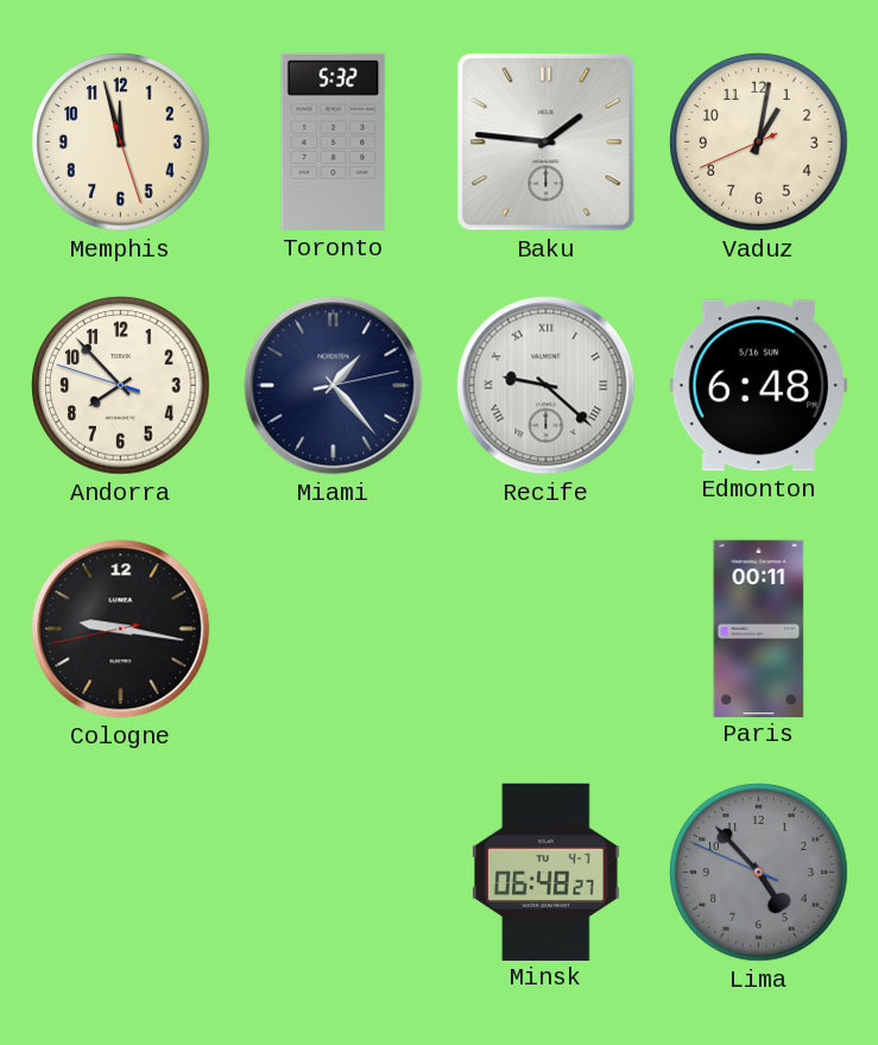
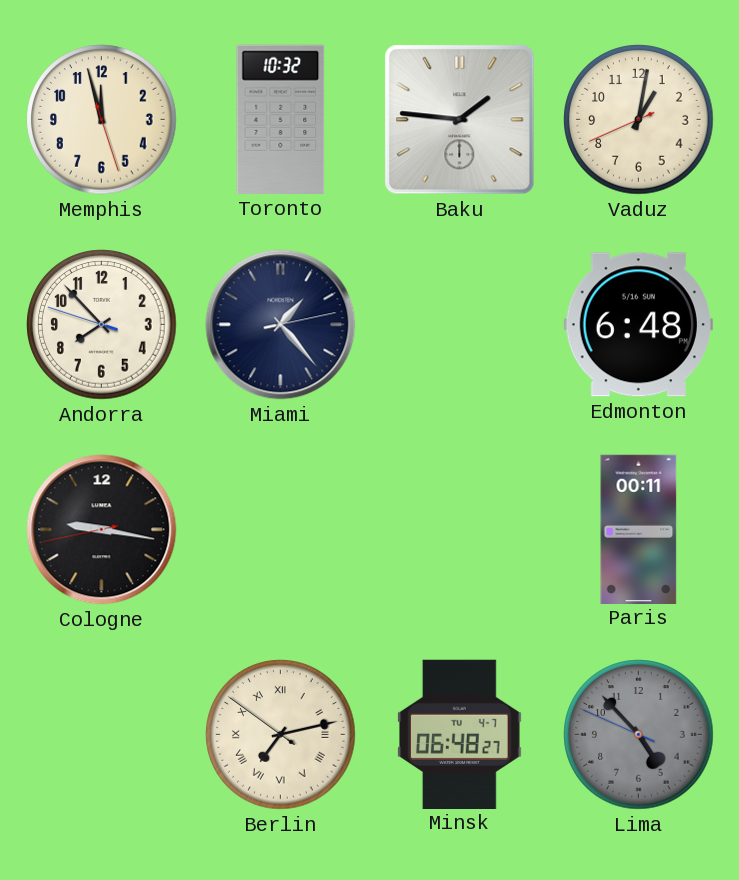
Toronto: 5:32 -> 10:32
Recife: 9:22 -> none
Berlin: none -> 7:12
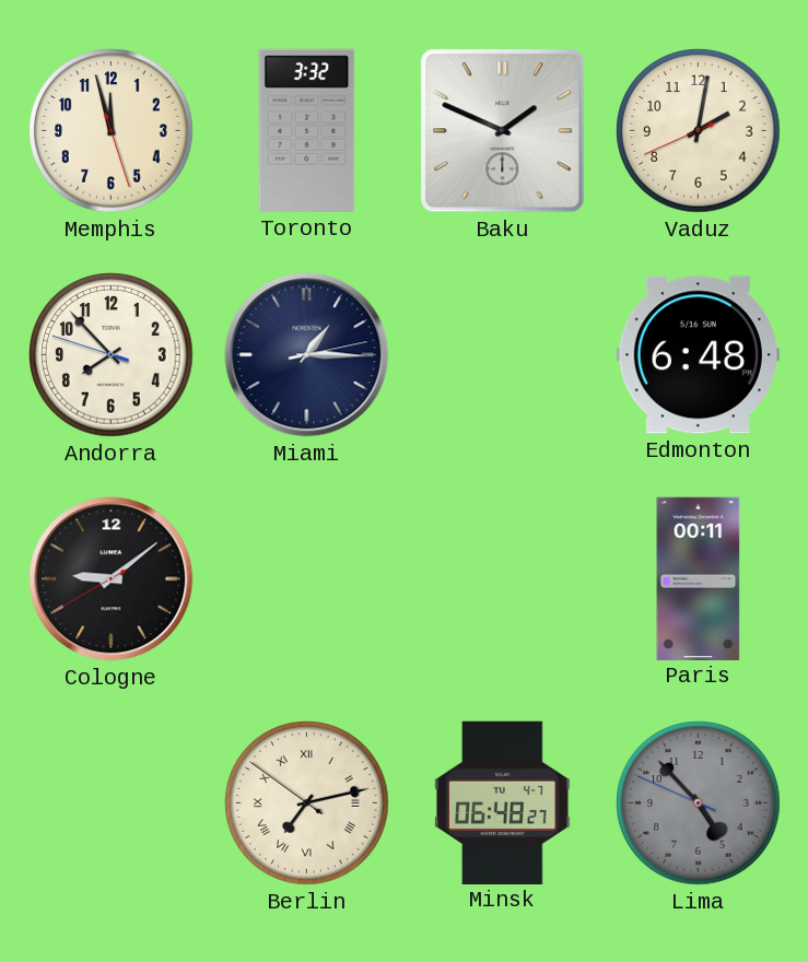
Toronto: 10:32 -> 3:32
Baku: 1:46 -> 1:49
Vaduz: 1:01 -> 2:01
Miami: 1:23 -> 1:15
Cologne: 9:16 -> 9:08
